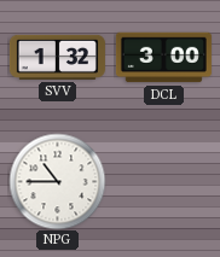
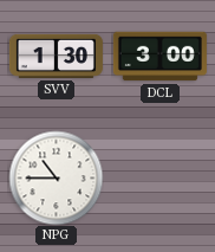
SVV: 1:32 -> 1:30
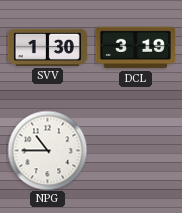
DCL: 3:00 -> 3:19
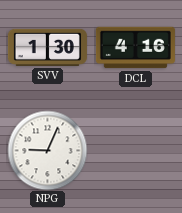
DCL: 3:19 -> 4:16
NPG: 10:45 -> 9:04
